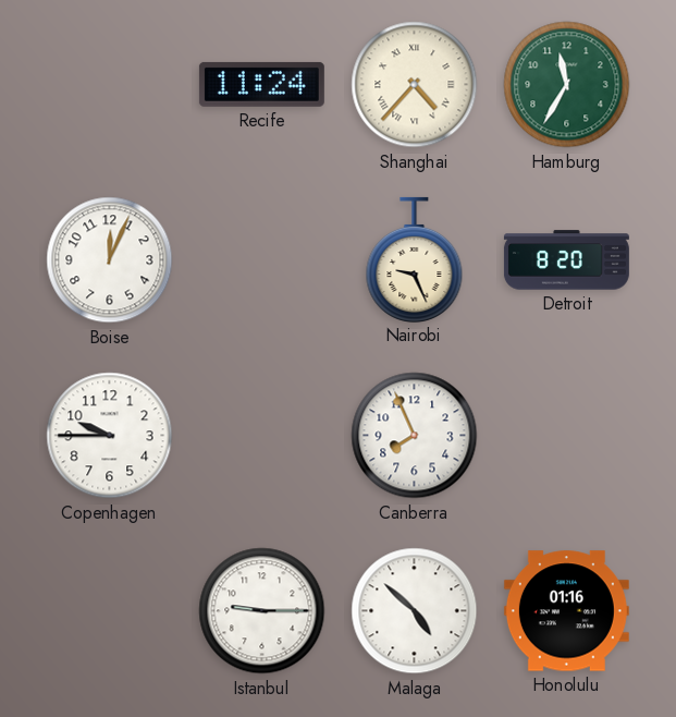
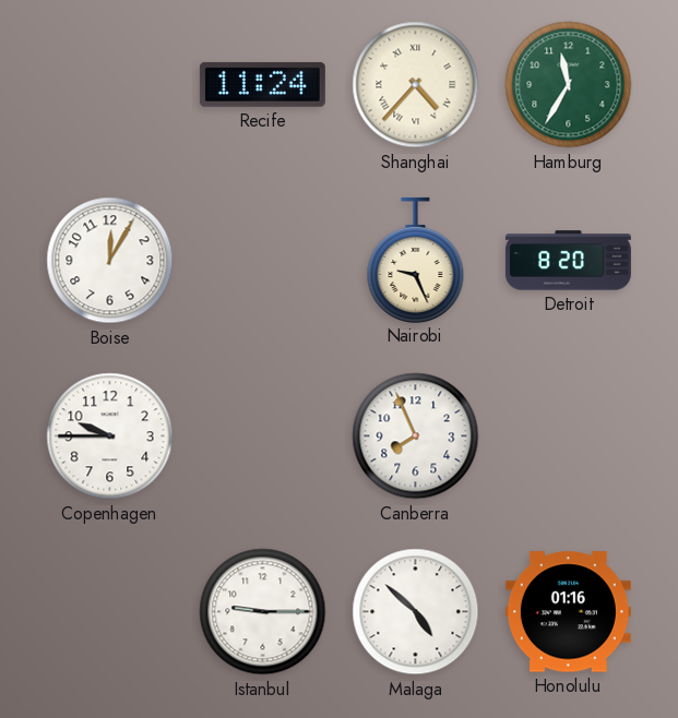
Boise: 12:04 -> 12:05
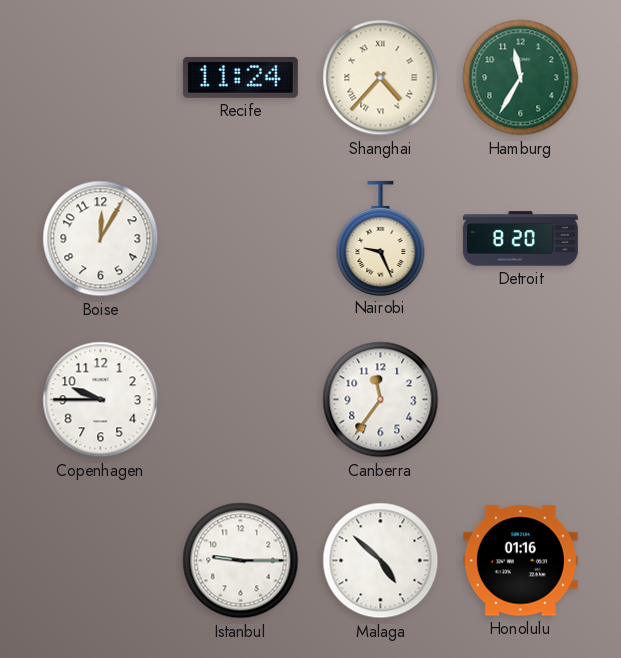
Canberra: 7:56 -> 11:36
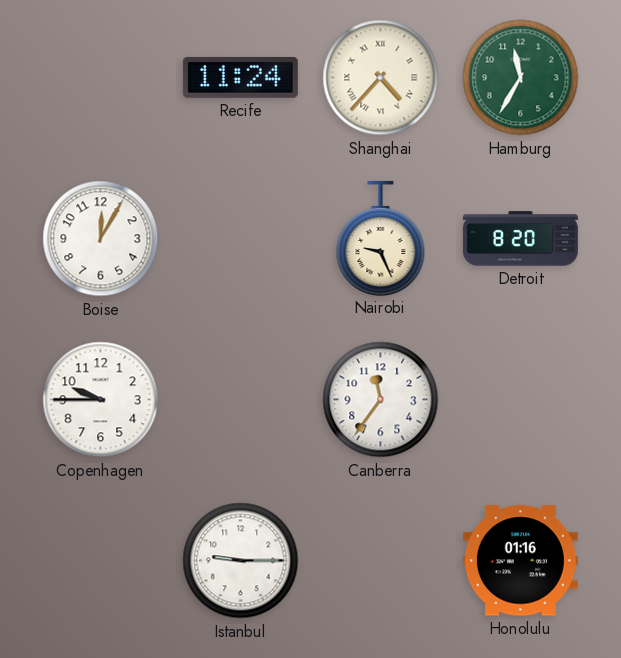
Malaga: 4:52 -> none
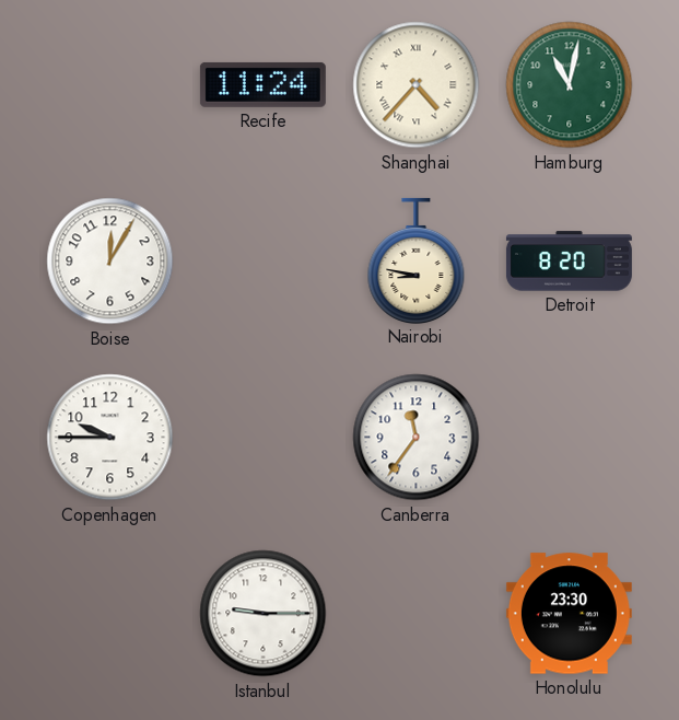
Hamburg: 11:35 -> 11:02
Nairobi: 9:26 -> 8:47
Honolulu: 01:16 -> 23:30
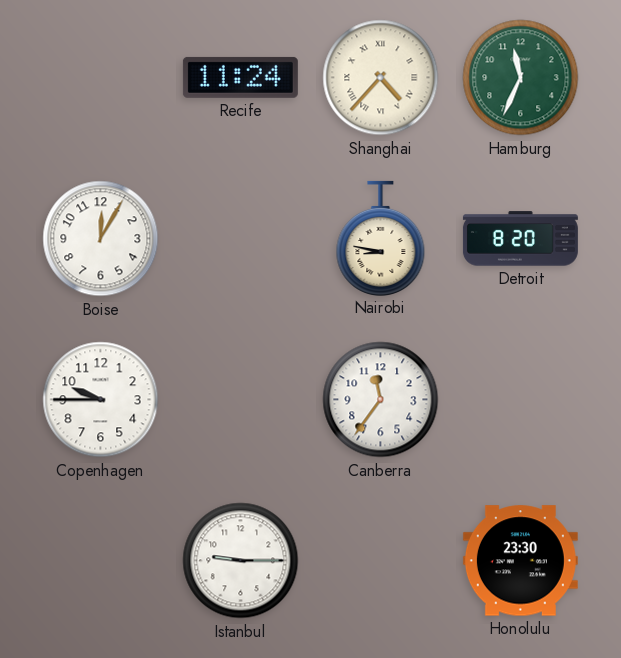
Hamburg: 11:02 -> 11:34
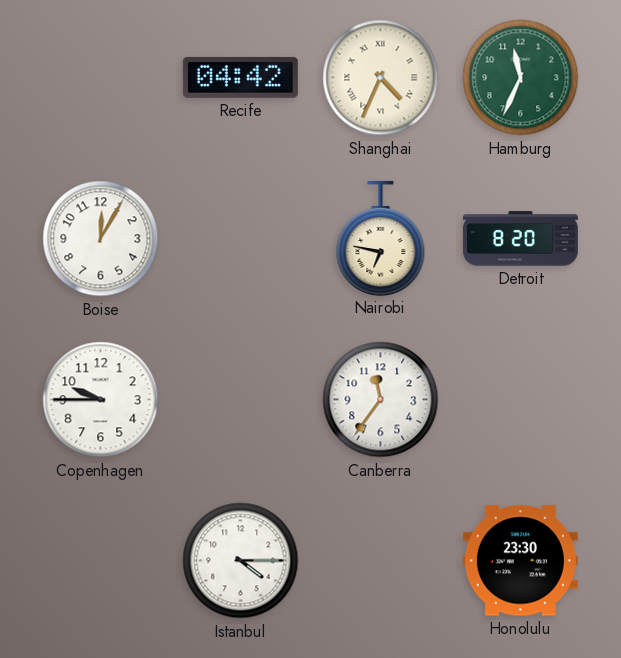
Recife: 11:24 -> 04:42
Shanghai: 4:37 -> 4:34
Nairobi: 8:47 -> 6:47
Istanbul: 9:15 -> 4:15
